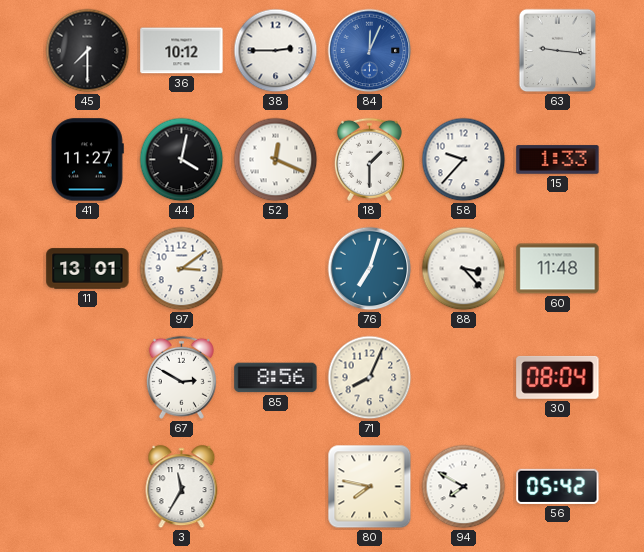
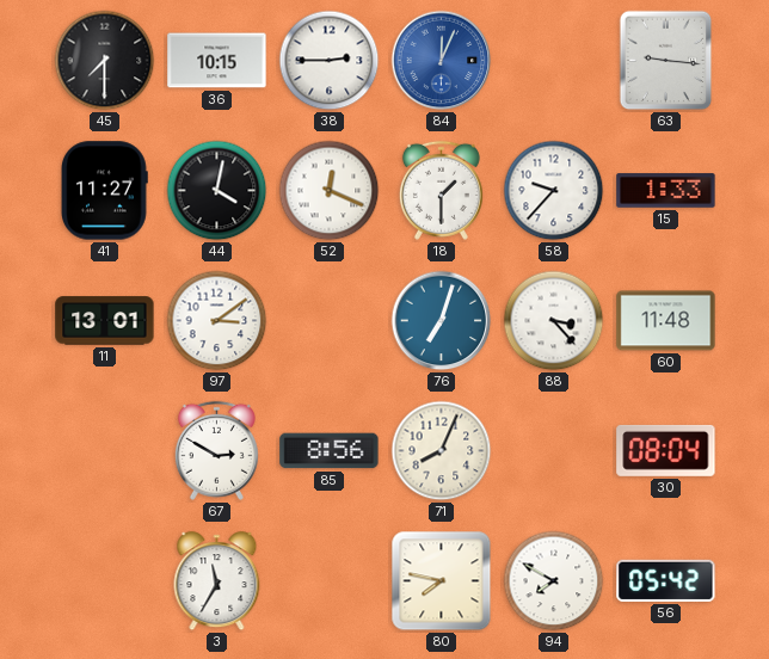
36: 10:12 -> 10:15
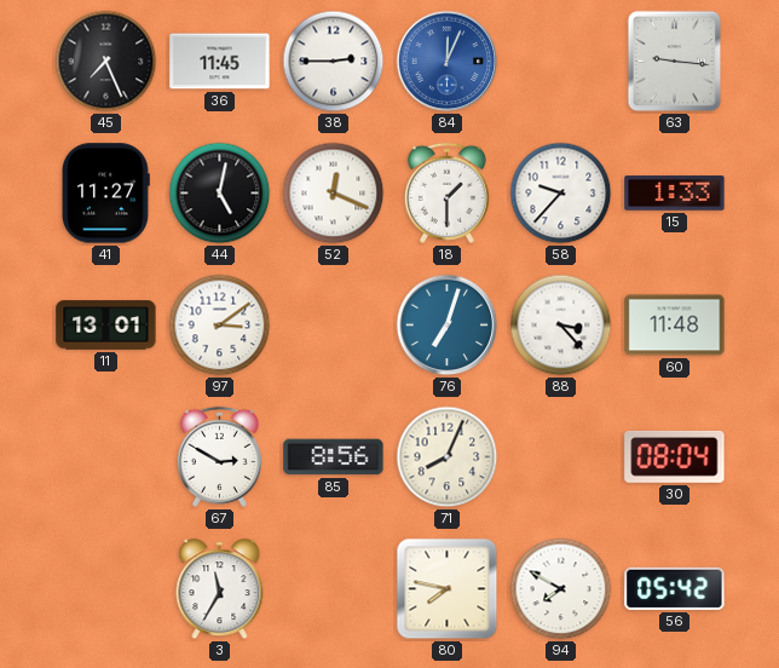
45: 7:30 -> 7:26
36: 10:15 -> 11:45
44: 4:02 -> 5:02
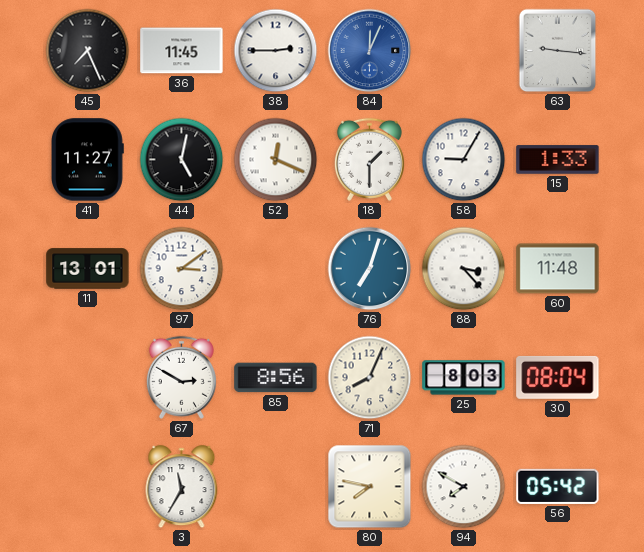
58: 9:37 -> 9:05
25: none -> 8:03
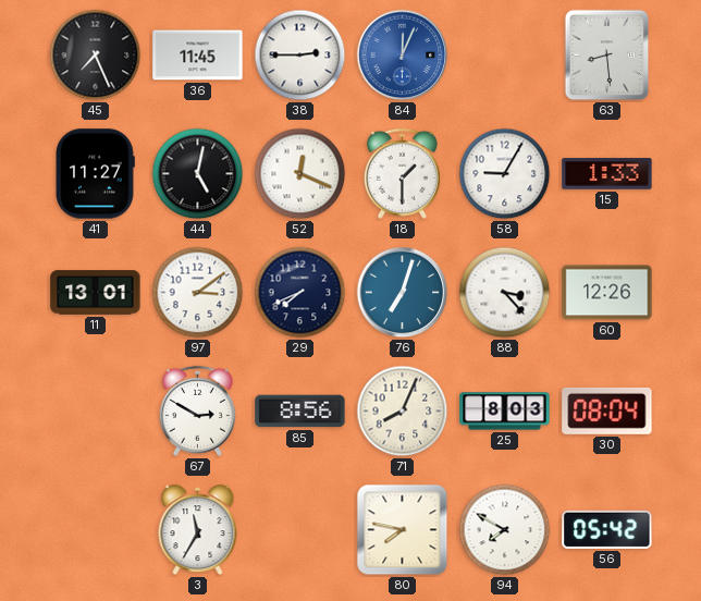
63: 9:16 -> 8:29
29: none -> 7:41
60: 11:48 -> 12:26
